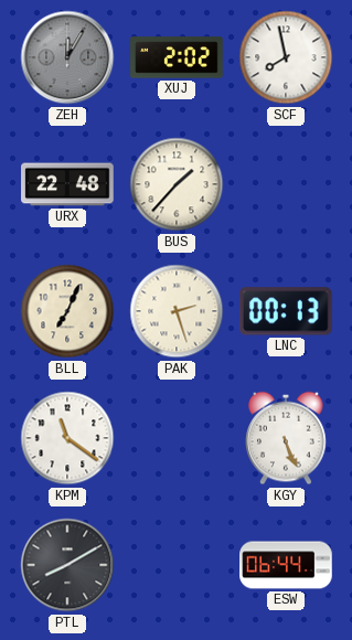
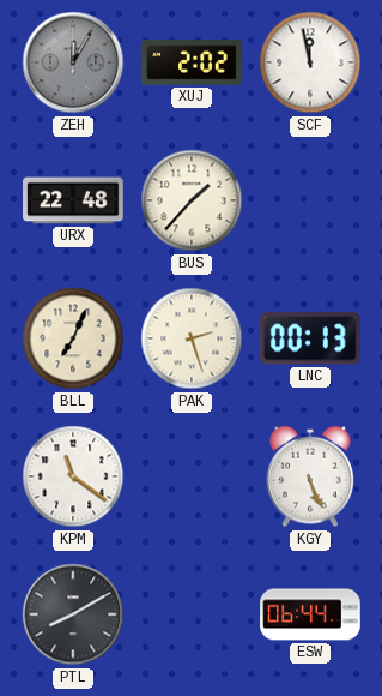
SCF: 7:58 -> 11:58
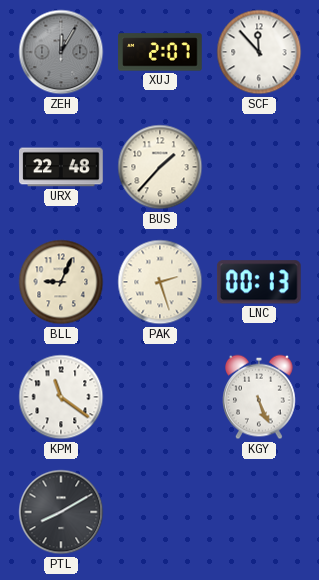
XUJ: 2:02 -> 2:07
SCF: 11:58 -> 11:53
BLL: 7:04 -> 9:04
ESW: 06:44 -> none
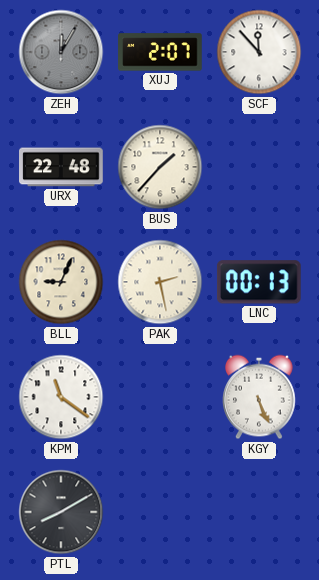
PAK: 2:27 -> 2:28
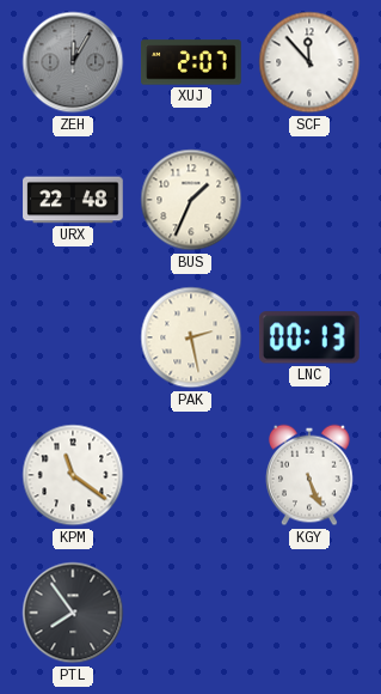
BUS: 1:37 -> 1:34
BLL: 9:04 -> none
PTL: 8:10 -> 7:54
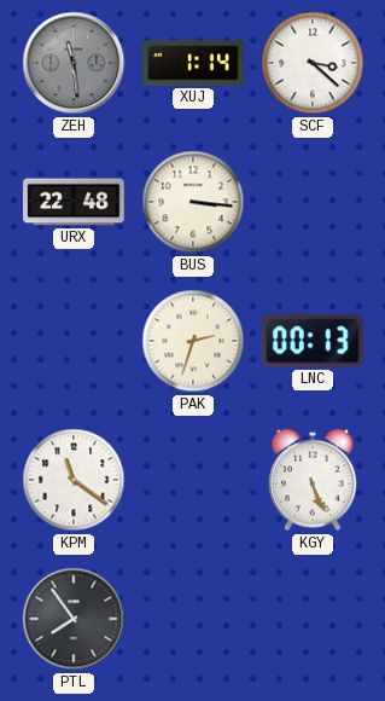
ZEH: 12:05 -> 11:29
XUJ: 2:07 -> 1:14
SCF: 11:53 -> 3:22
BUS: 1:34 -> 3:16
PAK: 2:28 -> 2:33
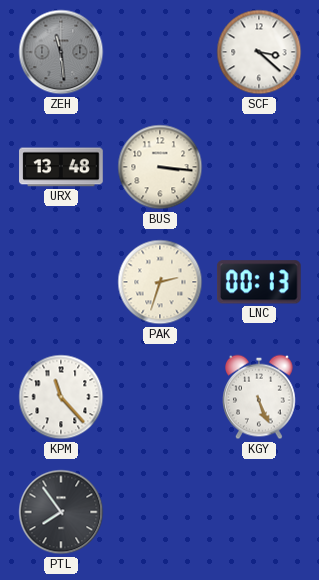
XUJ: 1:14 -> none
URX: 22:48 -> 13:48
KPM: 11:21 -> 11:23
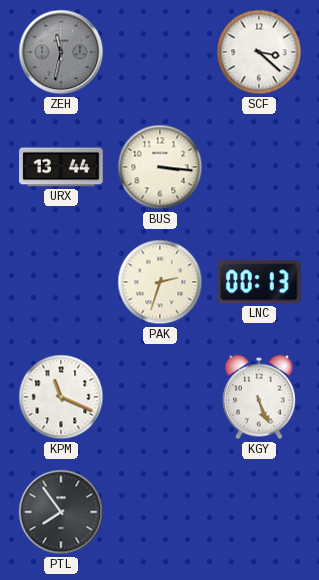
ZEH: 11:29 -> 11:32
URX: 13:48 -> 13:44
KPM: 11:23 -> 11:19
